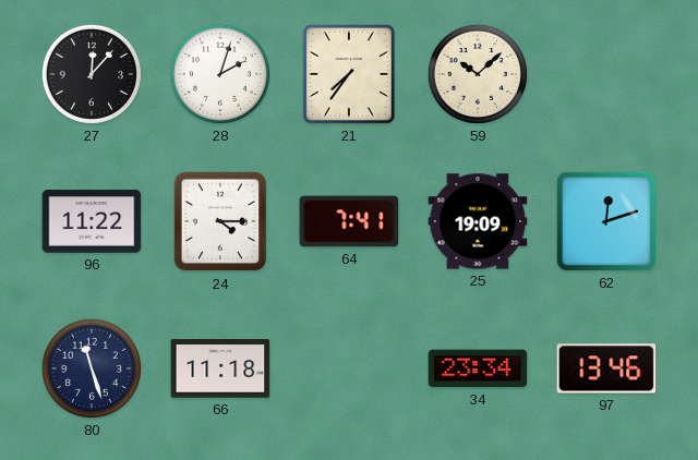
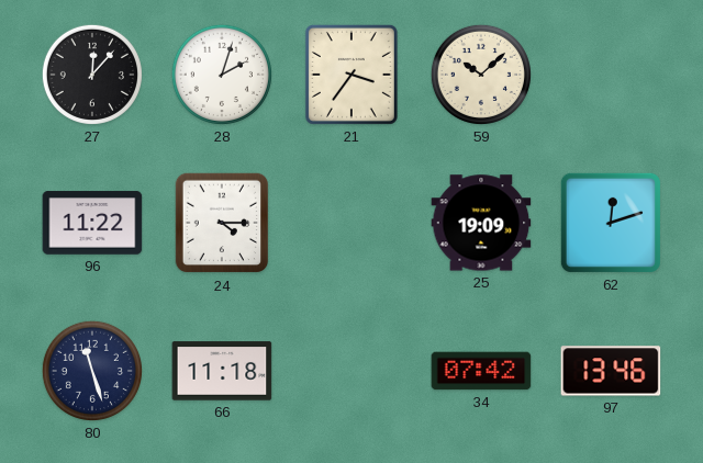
21: 7:36 -> 3:36
64: 7:41 -> none
34: 23:34 -> 07:42
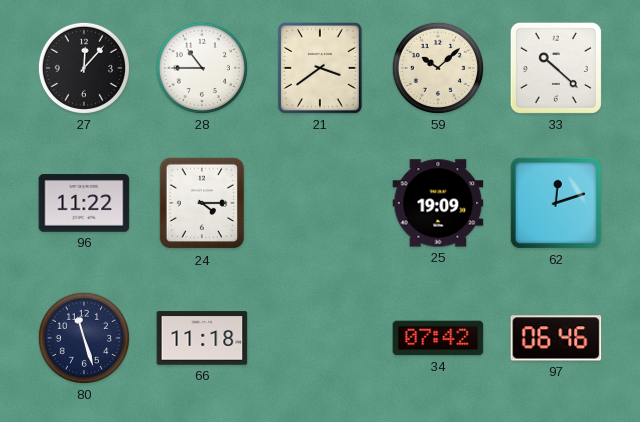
28: 2:03 -> 10:45
21: 3:36 -> 3:39
33: none -> 10:22
97: 13:46 -> 06:46
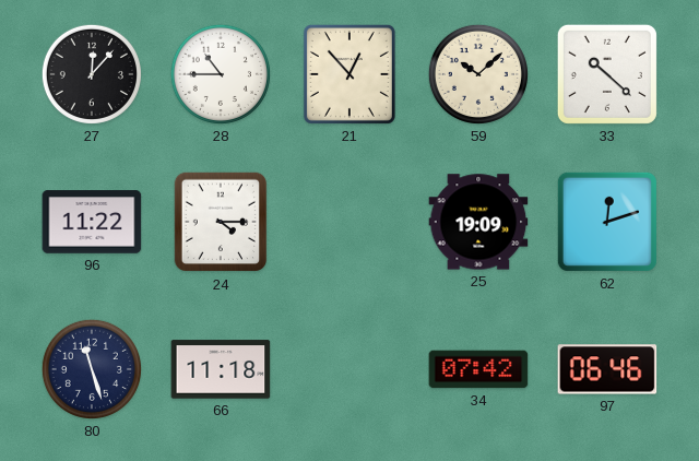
21: 3:39 -> 12:53
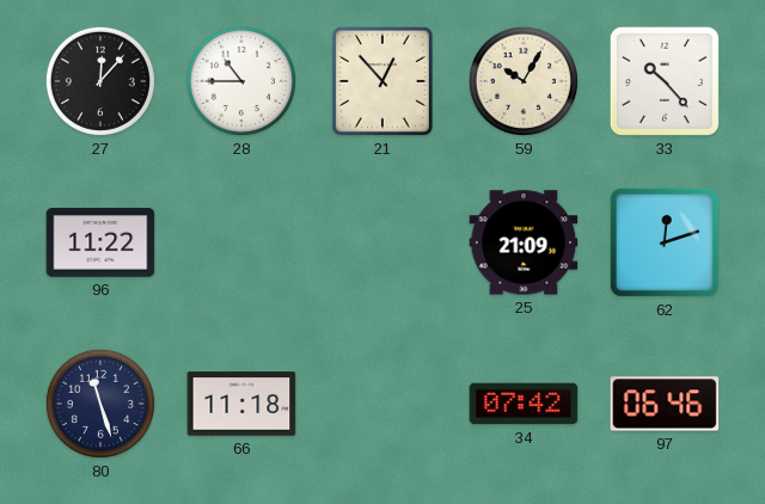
59: 10:08 -> 10:05
33: 10:22 -> 10:23
24: 4:15 -> none
25: 19:09 -> 21:09
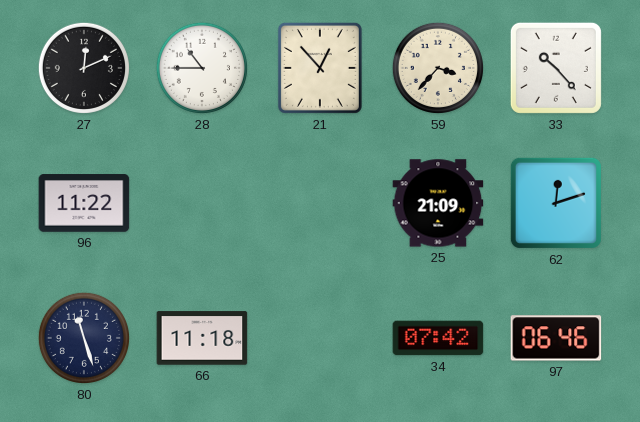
27: 12:07 -> 12:11
59: 10:05 -> 3:37
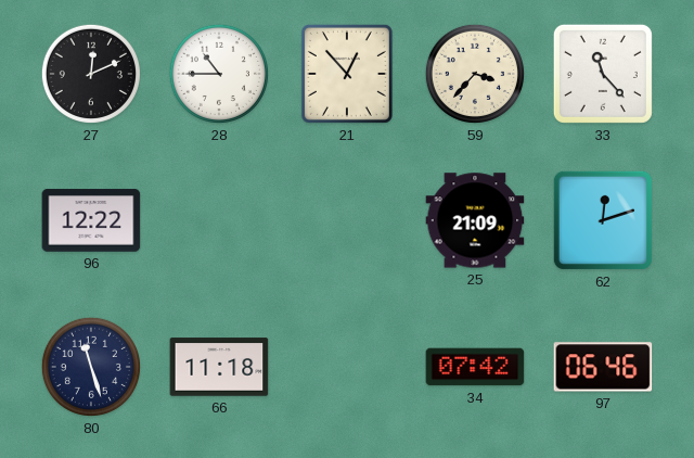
33: 10:23 -> 11:23
96: 11:22 -> 12:22
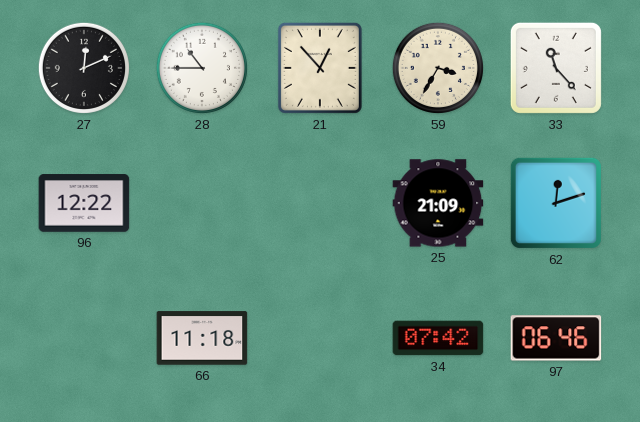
59: 3:37 -> 3:35
80: 11:27 -> none
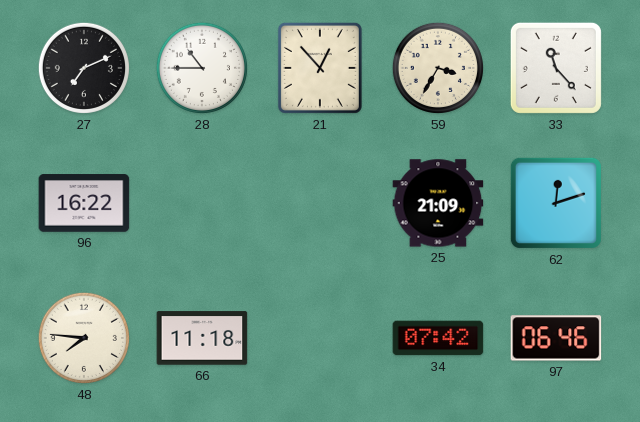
27: 12:11 -> 7:11
96: 12:22 -> 16:22
48: none -> 7:46
